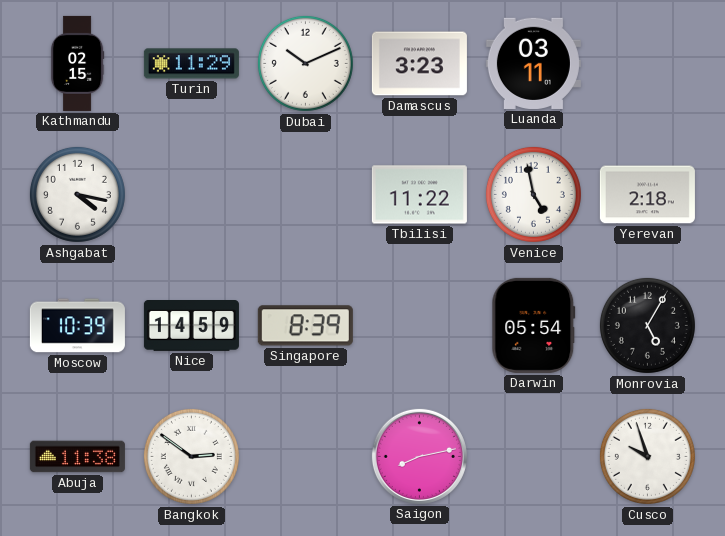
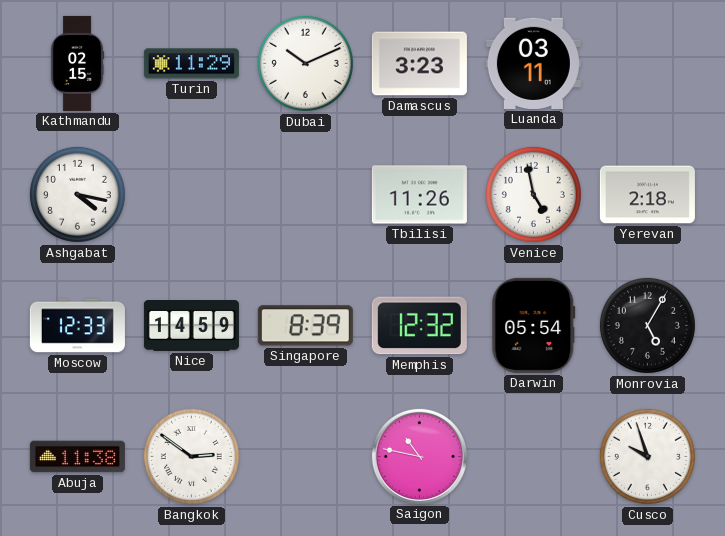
Tbilisi: 11:22 -> 11:26
Moscow: 10:39 -> 12:33
Memphis: none -> 12:32
Saigon: 8:13 -> 10:47
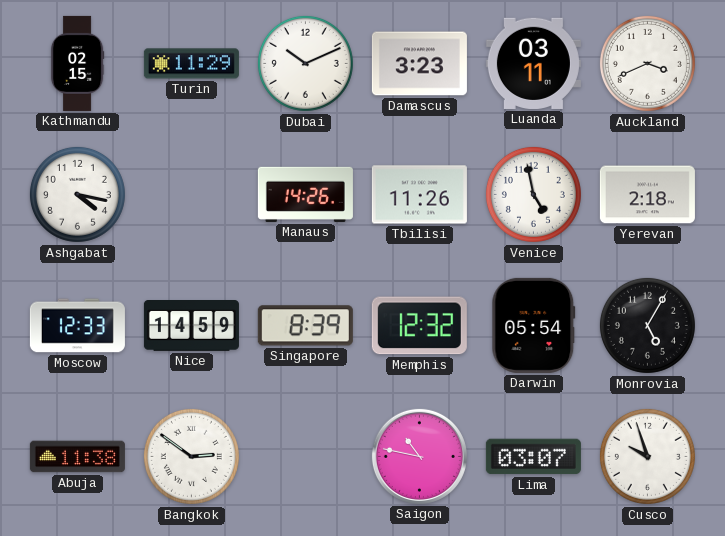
Auckland: none -> 3:41
Manaus: none -> 14:26
Lima: none -> 03:07
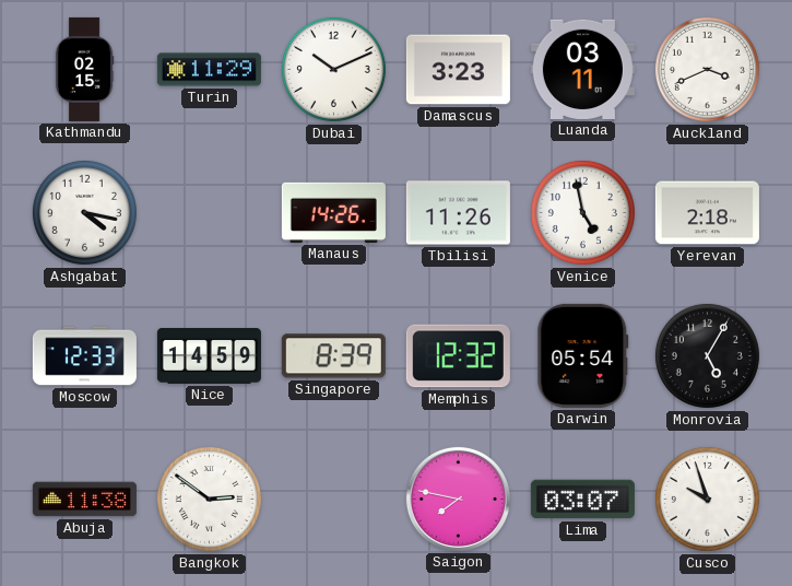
Saigon: 10:47 -> 7:47
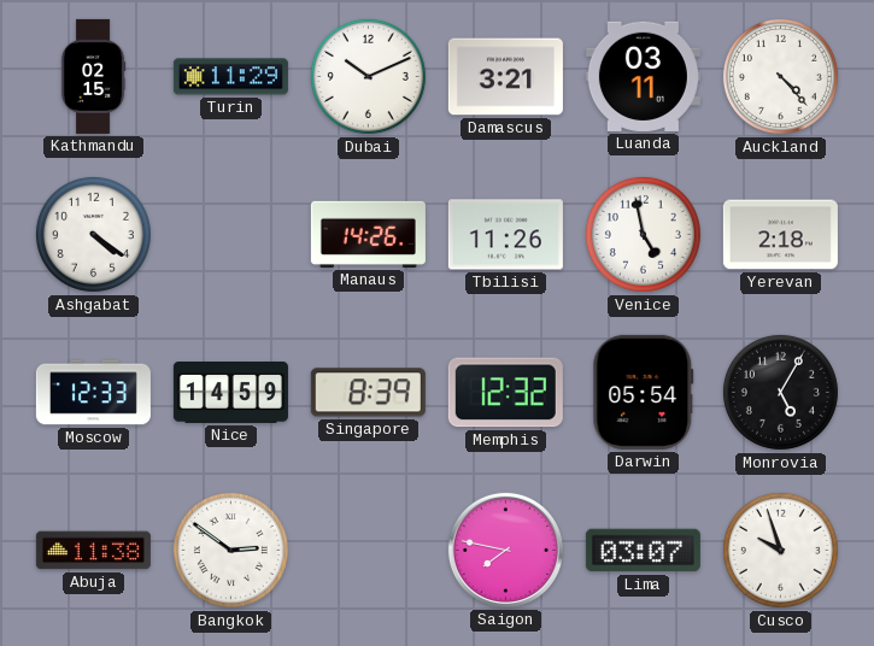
Damascus: 3:23 -> 3:21
Auckland: 3:41 -> 4:23
Ashgabat: 4:17 -> 4:21
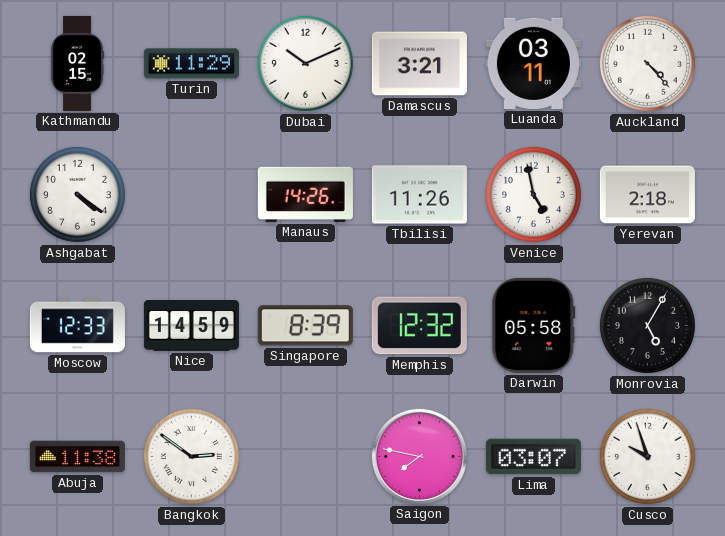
Darwin: 05:54 -> 05:58
